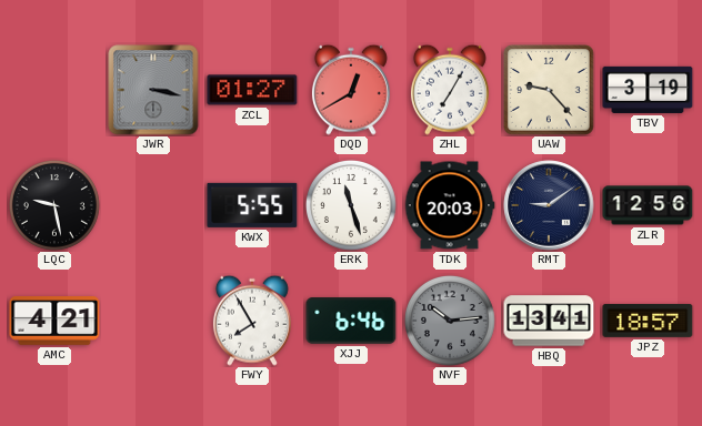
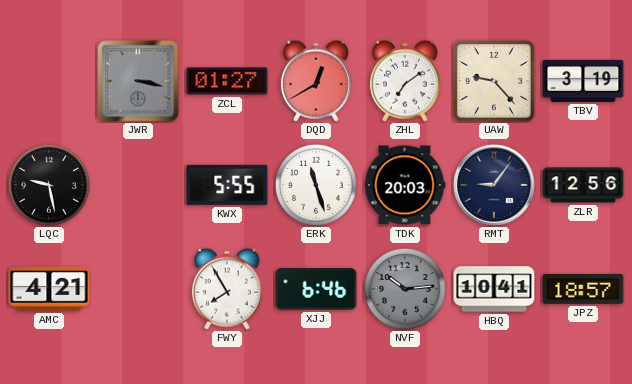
ZHL: 7:05 -> 7:09
RMT: 9:09 -> 9:06
HBQ: 13:41 -> 10:41
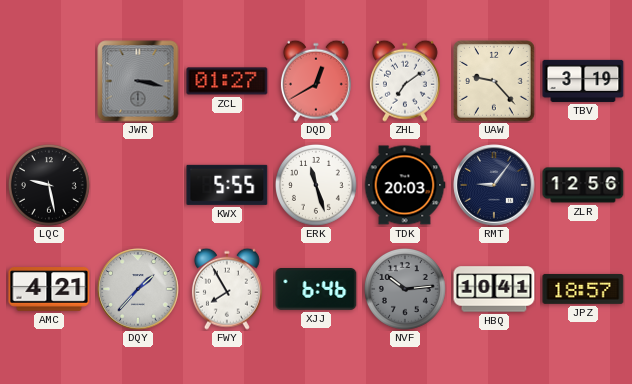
DQY: none -> 1:37
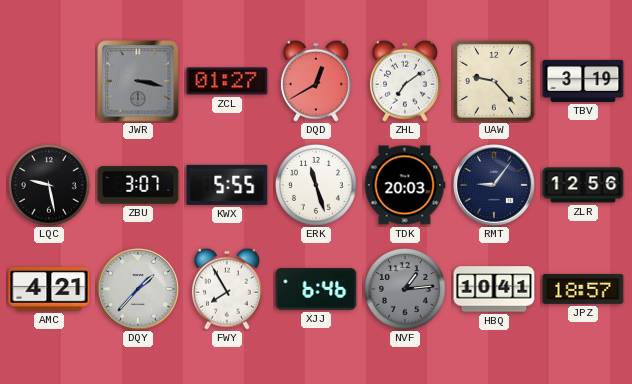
ZBU: none -> 3:07
NVF: 10:14 -> 1:14
